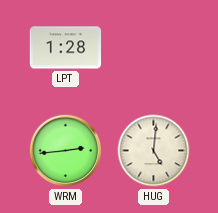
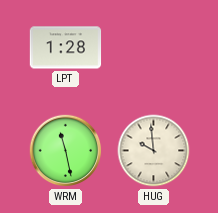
WRM: 2:44 -> 11:28
HUG: 5:01 -> 9:59
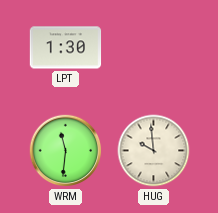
LPT: 1:28 -> 1:30
WRM: 11:28 -> 11:31
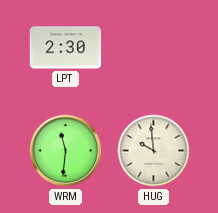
LPT: 1:30 -> 2:30
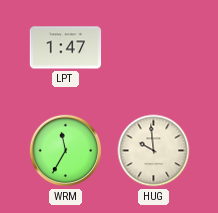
LPT: 2:30 -> 1:47
WRM: 11:31 -> 11:35
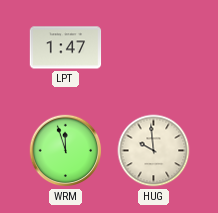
WRM: 11:35 -> 11:57
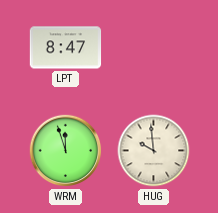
LPT: 1:47 -> 8:47
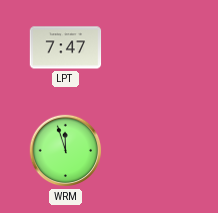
LPT: 8:47 -> 7:47
HUG: 9:59 -> none
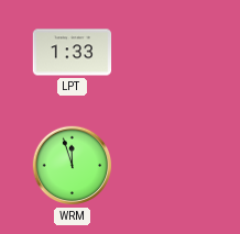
LPT: 7:47 -> 1:33
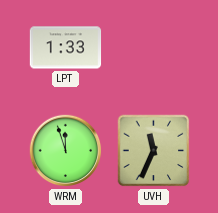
UVH: none -> 11:34
